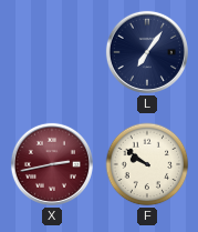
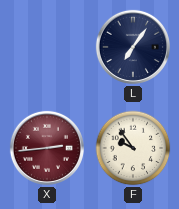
X: 2:43 -> 2:44
F: 9:51 -> 9:54
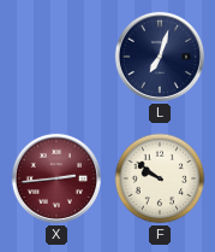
L: 7:06 -> 7:03
F: 9:54 -> 9:51
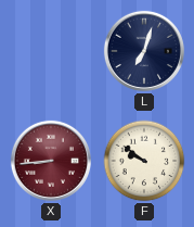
X: 2:44 -> 8:44
